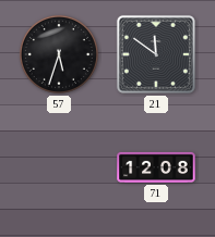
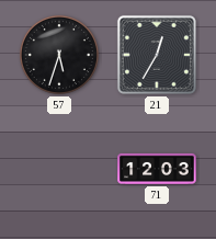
21: 11:51 -> 12:35
71: 12:08 -> 12:03
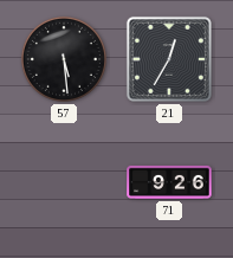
57: 5:33 -> 5:29
71: 12:03 -> 9:26
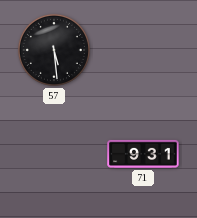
21: 12:35 -> none
71: 9:26 -> 9:31
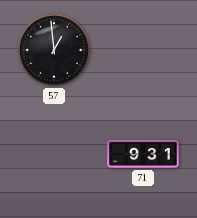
57: 5:29 -> 12:59
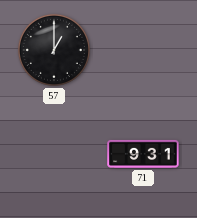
57: 12:59 -> 1:00
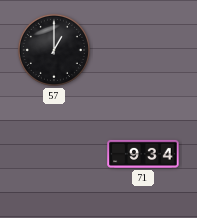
71: 9:31 -> 9:34
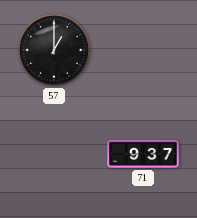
71: 9:34 -> 9:37
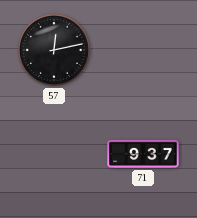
57: 1:00 -> 12:13
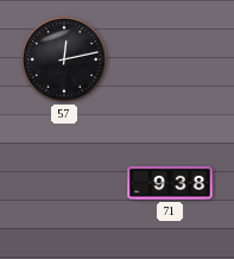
71: 9:37 -> 9:38
